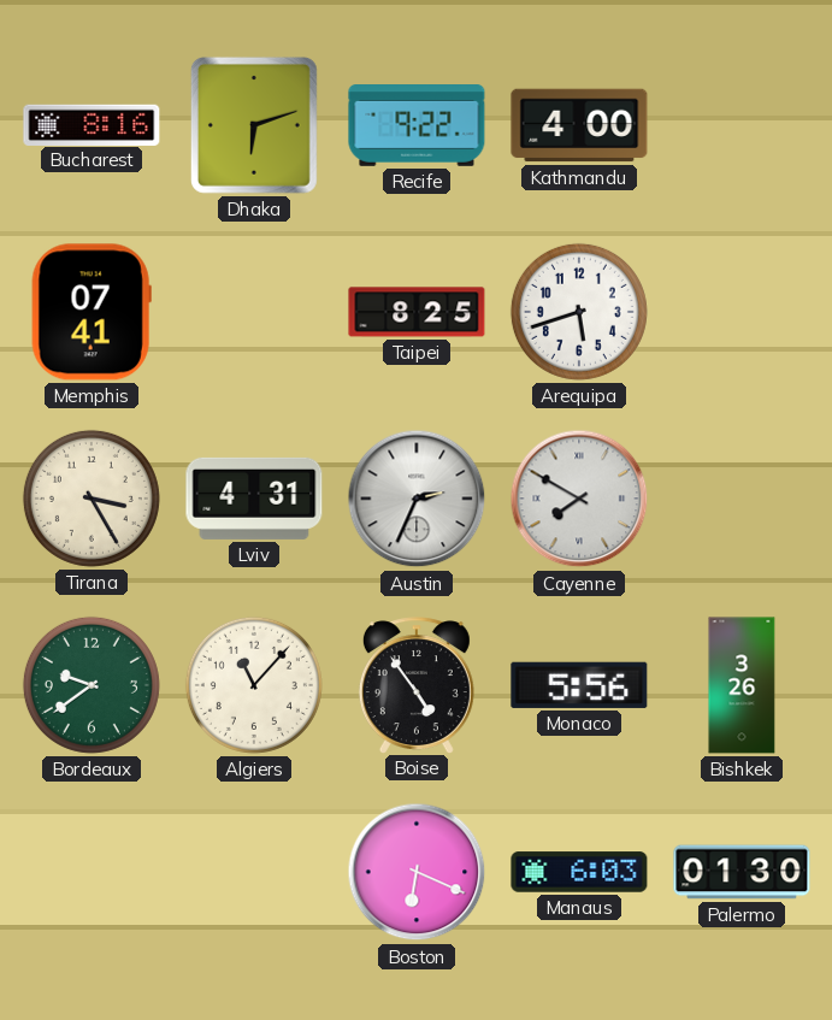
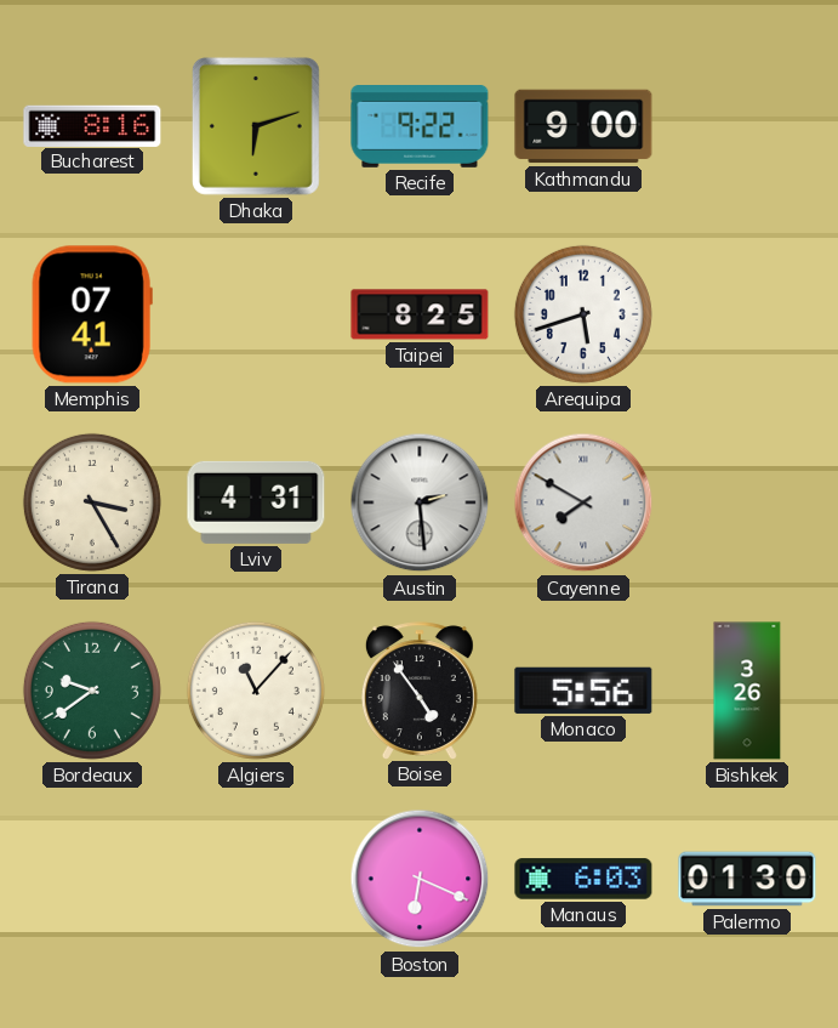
Kathmandu: 4:00 -> 9:00
Austin: 2:34 -> 2:29
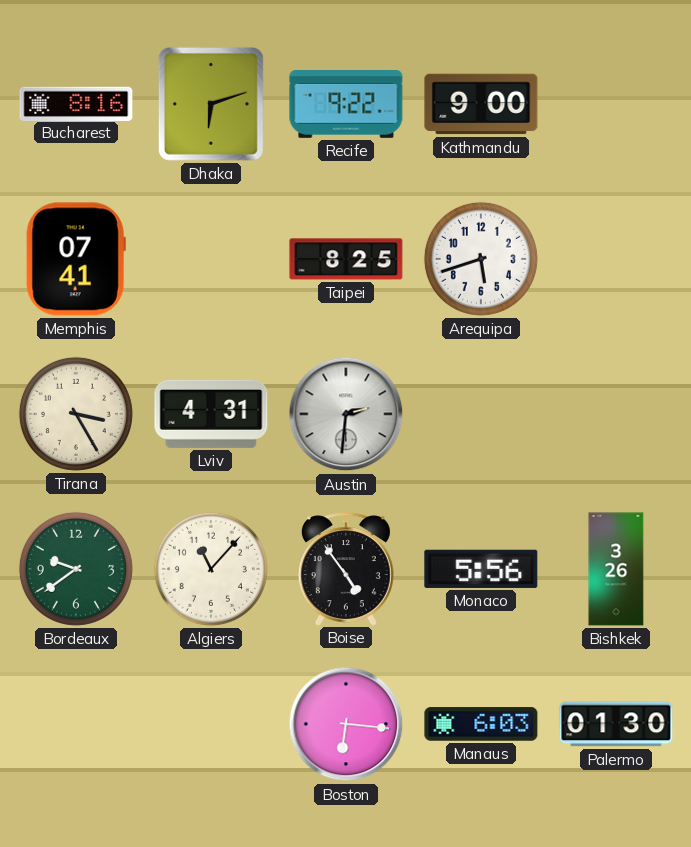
Austin: 2:29 -> 2:31
Cayenne: 7:50 -> none
Boston: 6:19 -> 6:16
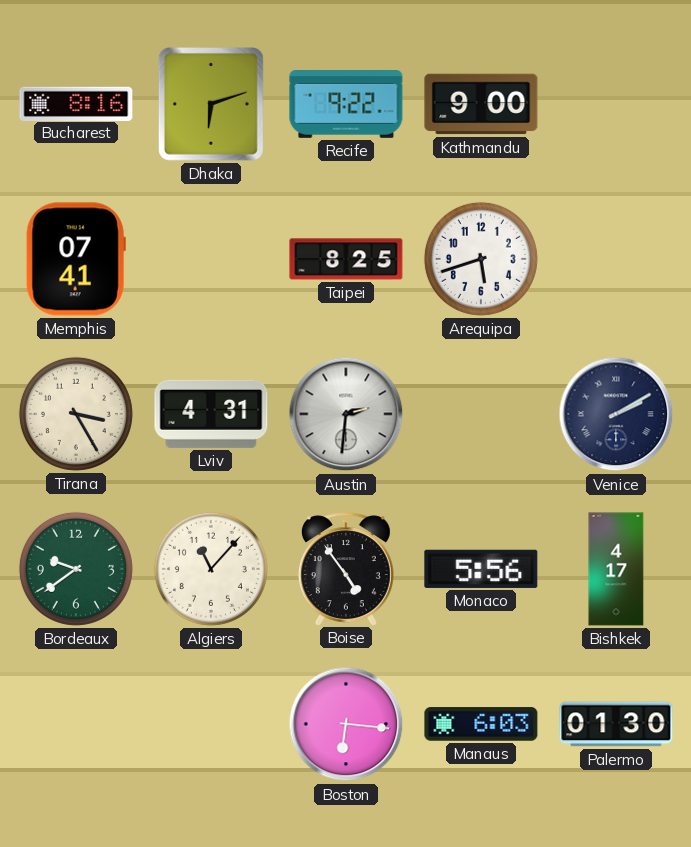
Venice: none -> 2:10
Bishkek: 3:26 -> 4:17
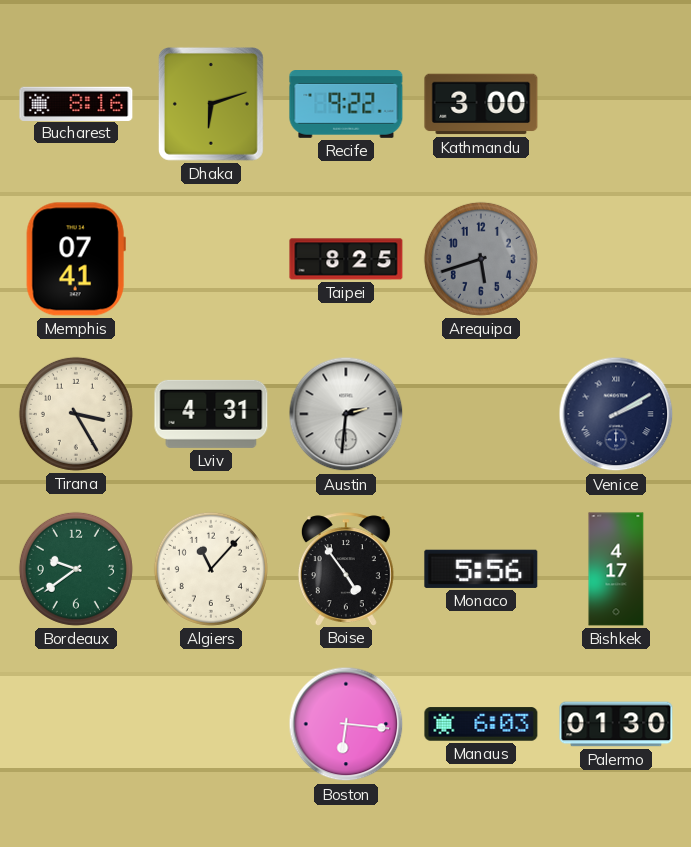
Kathmandu: 9:00 -> 3:00
Arequipa dial: white -> grey
